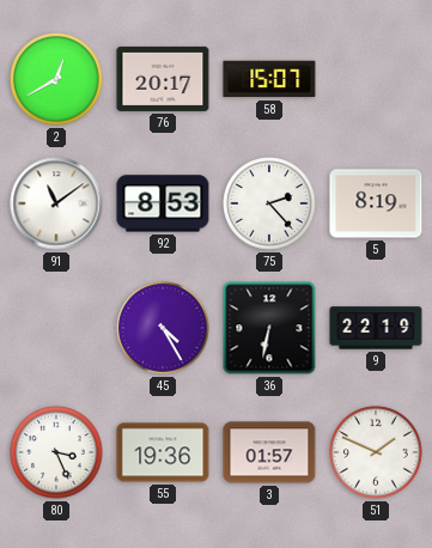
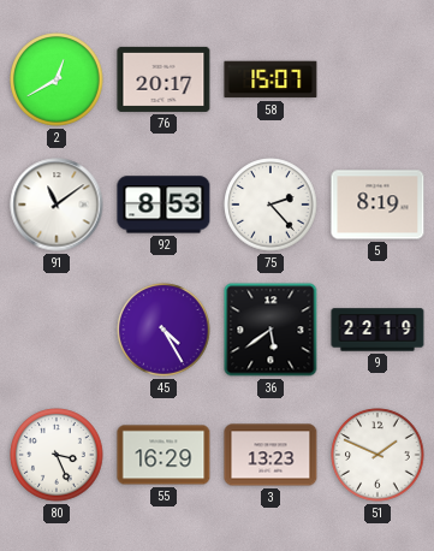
36: 6:32 -> 5:39
55: 19:36 -> 16:29
3: 01:57 -> 13:23
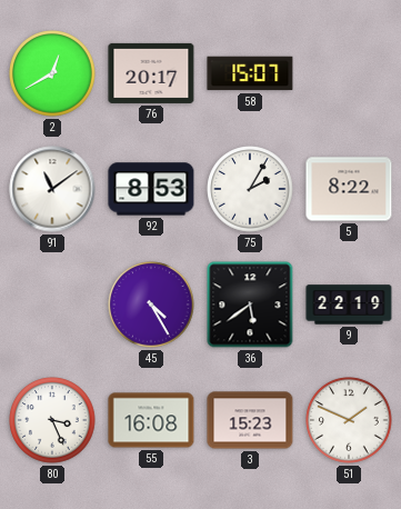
75: 2:23 -> 2:05
5: 8:19 -> 8:22
55: 16:29 -> 16:08
3: 13:23 -> 15:23
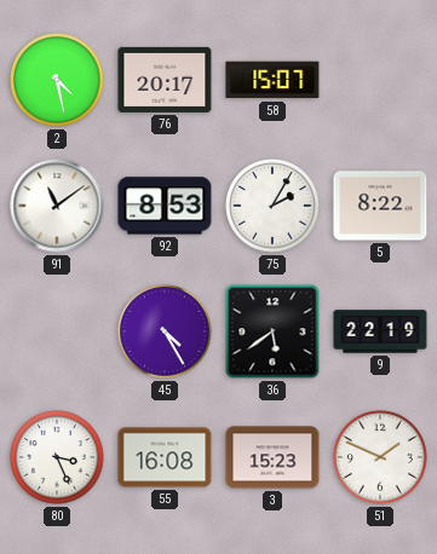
2: 12:40 -> 4:28
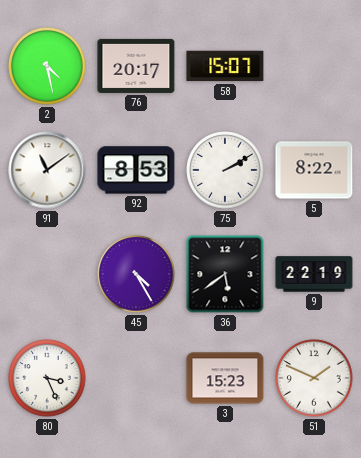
75: 2:05 -> 2:10
55: 16:08 -> none
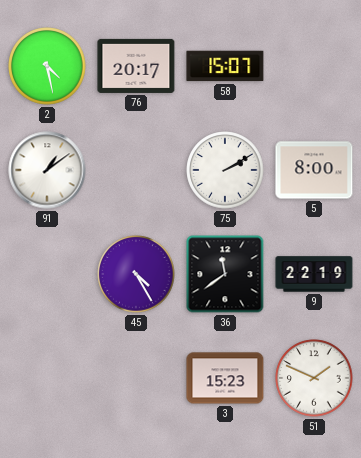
91: 11:09 -> 1:09
92: 8:53 -> none
5: 8:22 -> 8:00
36: 5:39 -> 11:39
80: 3:26 -> none
